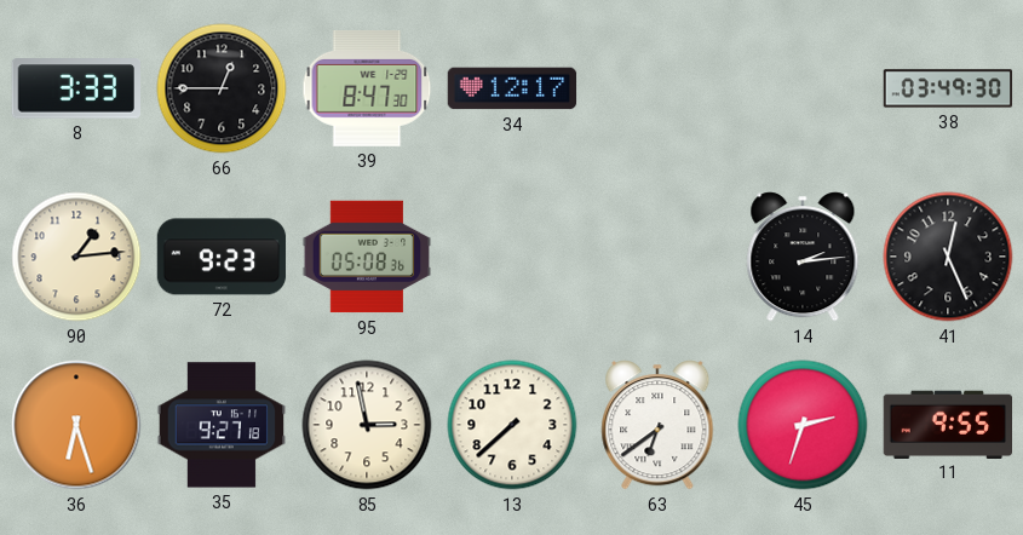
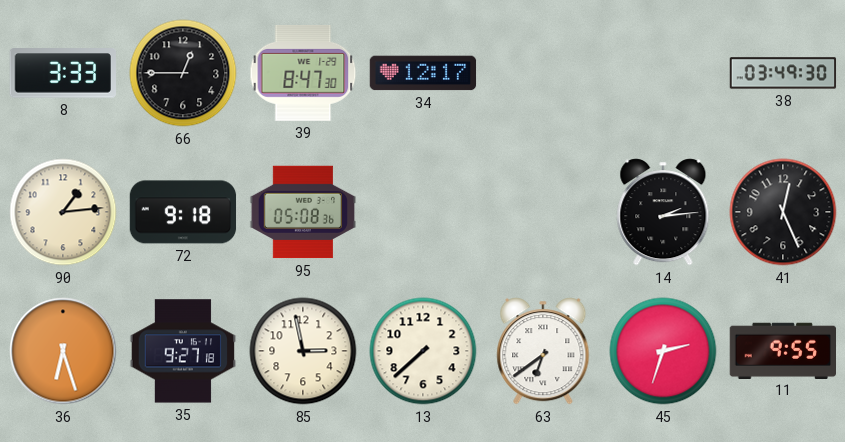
72: 9:23 -> 9:18
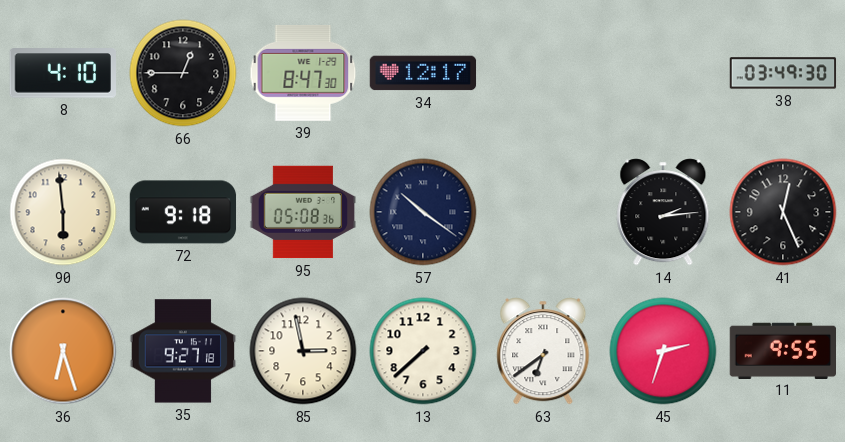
8: 3:33 -> 4:10
90: 1:14 -> 5:59
57: none -> 10:21
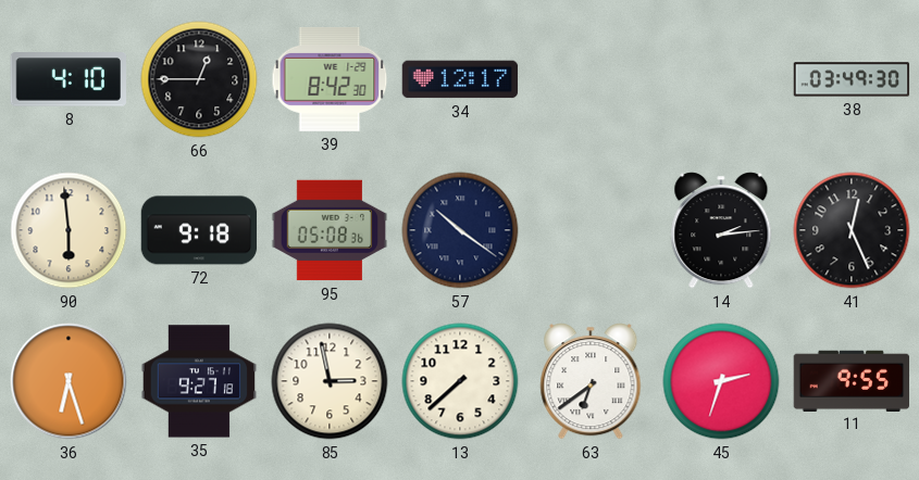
39: 8:47 -> 8:42
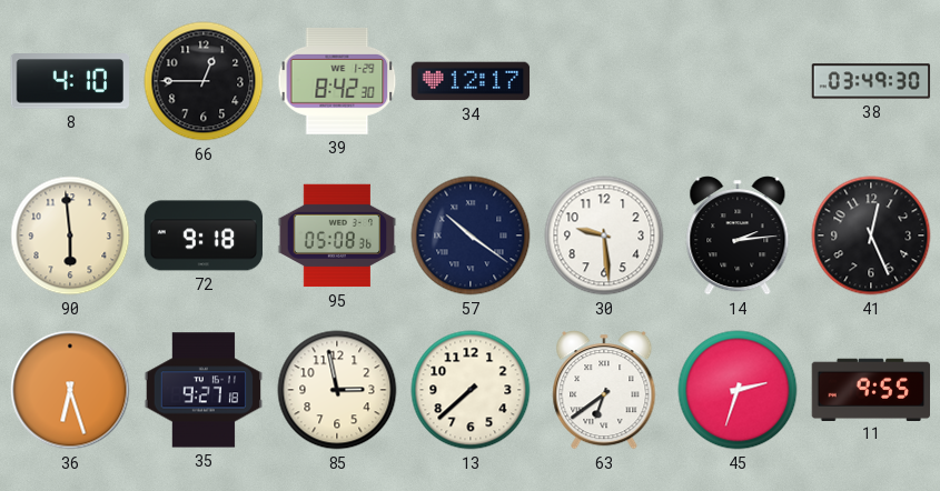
30: none -> 9:29
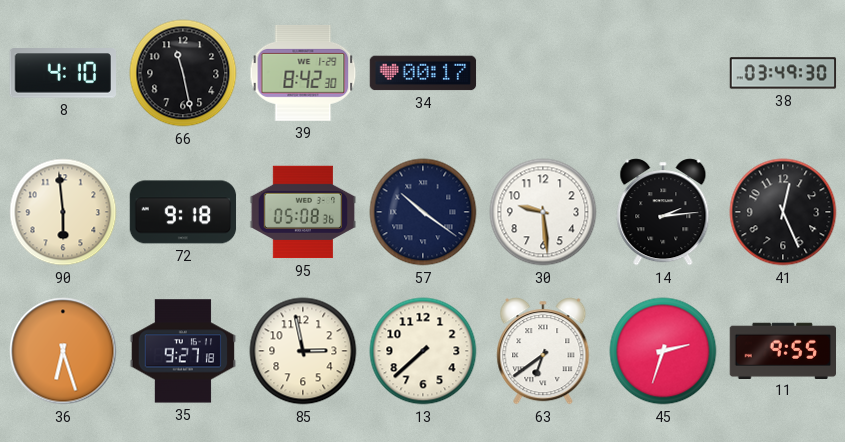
66: 12:45 -> 11:28
34: 12:17 -> 00:17
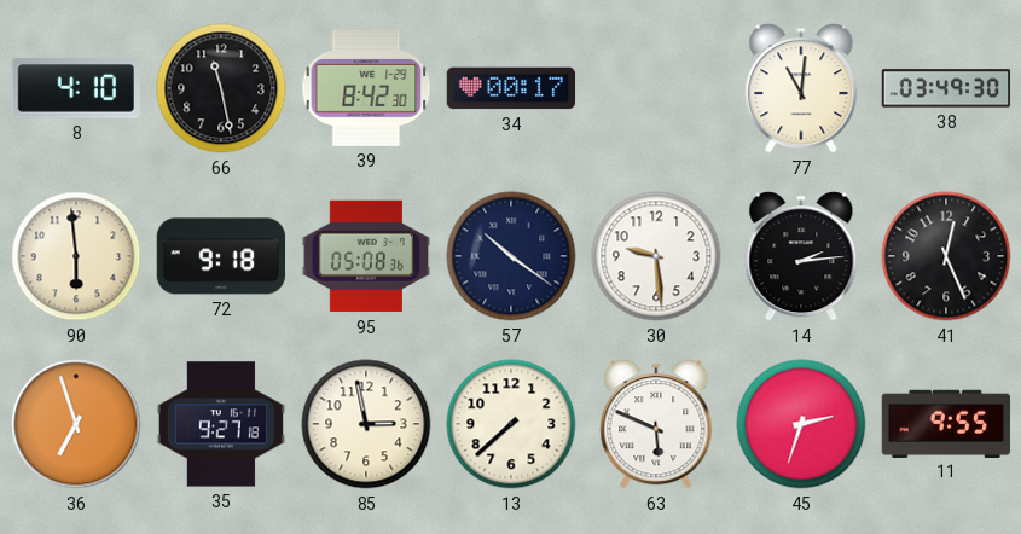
77: none -> 11:01
36: 6:27 -> 6:57
63: 6:39 -> 5:49
